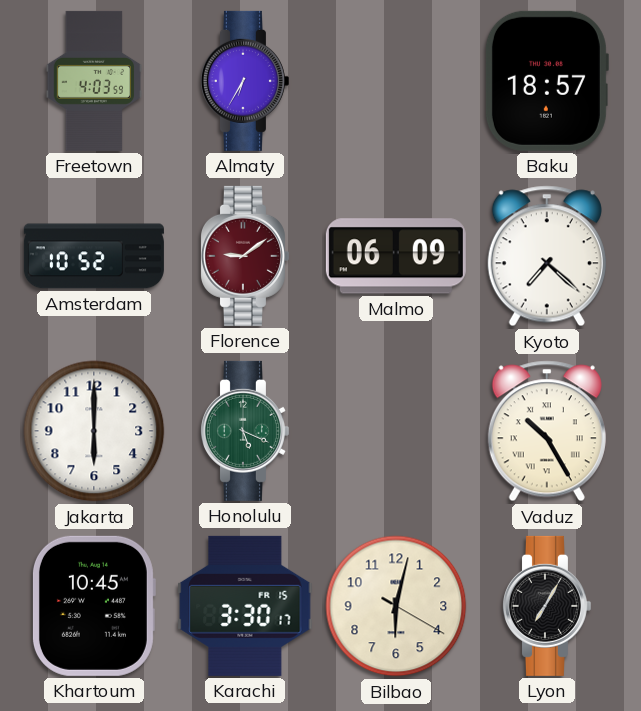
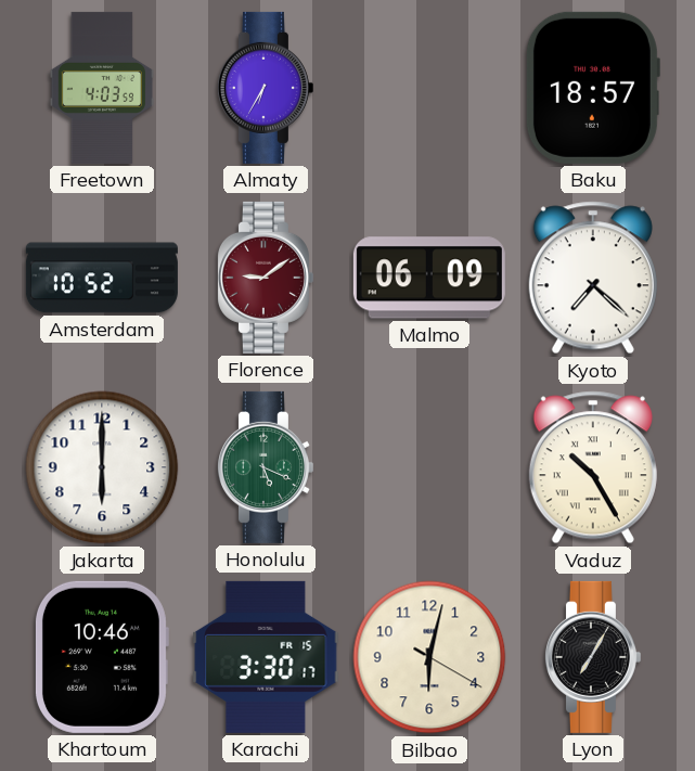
Khartoum: 10:45 -> 10:46
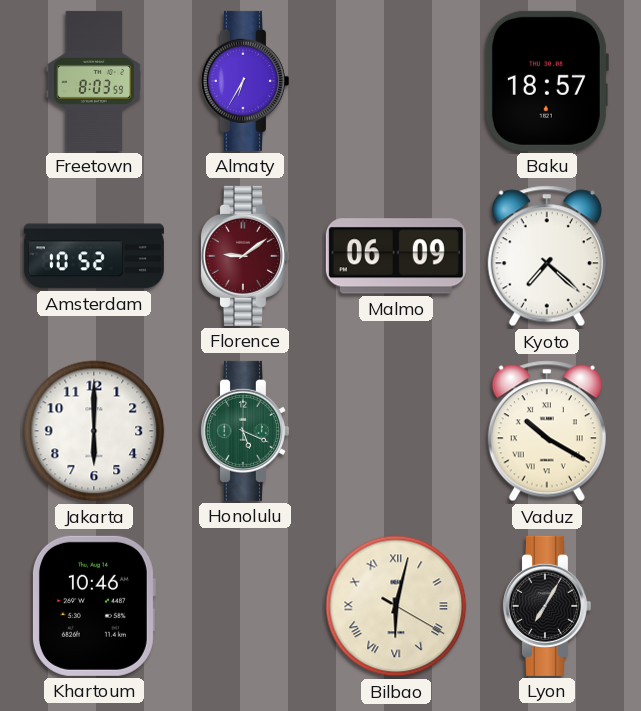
Freetown: 4:03 -> 8:03
Vaduz: 10:25 -> 10:20
Karachi: 3:30 -> none
Bilbao numerals: Arabic -> Roman
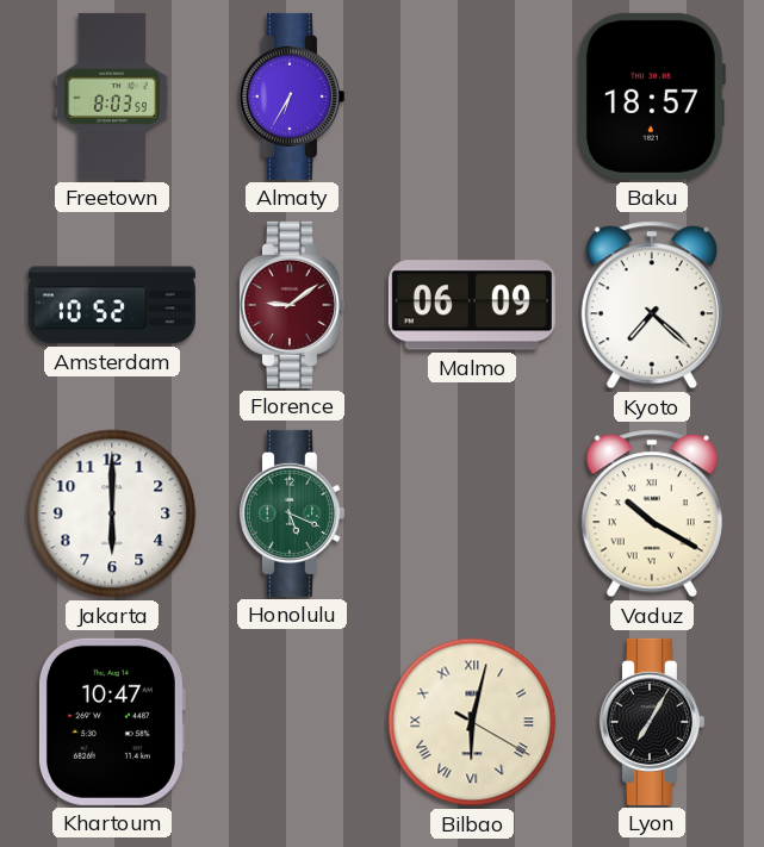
Khartoum: 10:46 -> 10:47
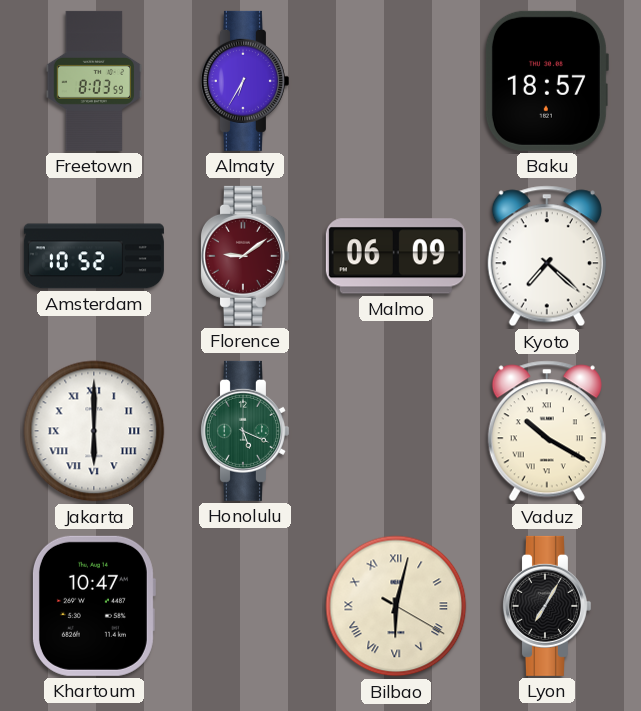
Jakarta numerals: Arabic -> Roman
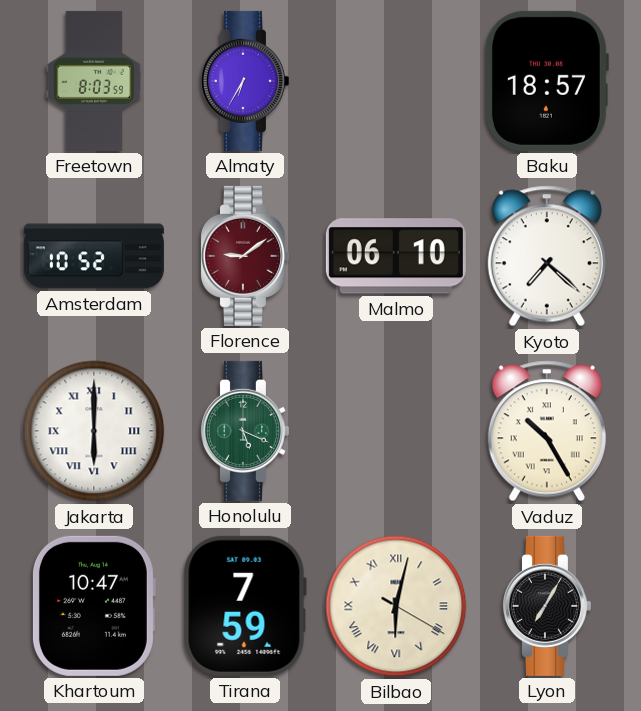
Malmo: 06:09 -> 06:10
Vaduz: 10:20 -> 10:25
Tirana: none -> 7:59
